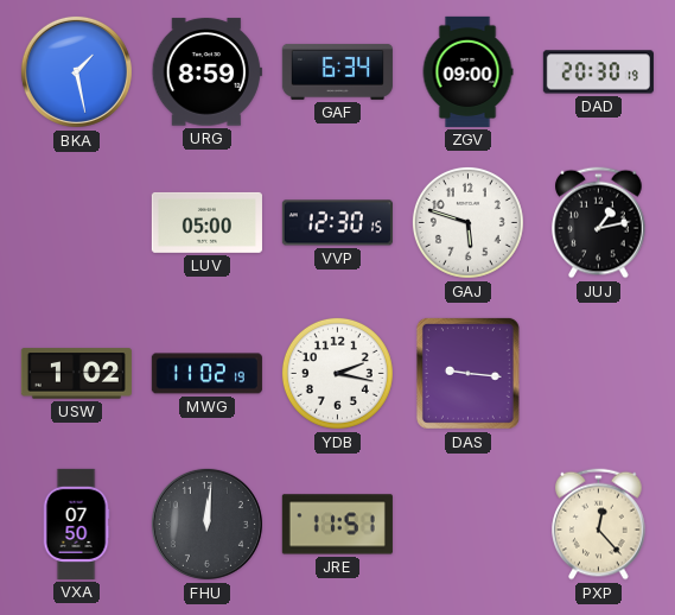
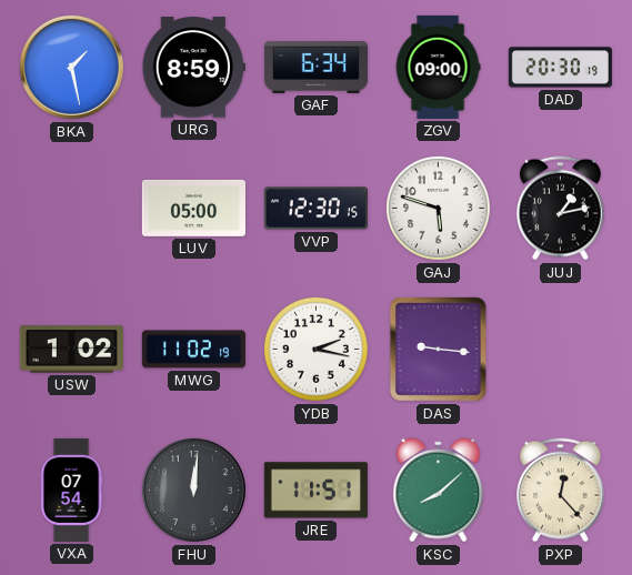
VXA: 07:50 -> 07:54
KSC: none -> 8:08
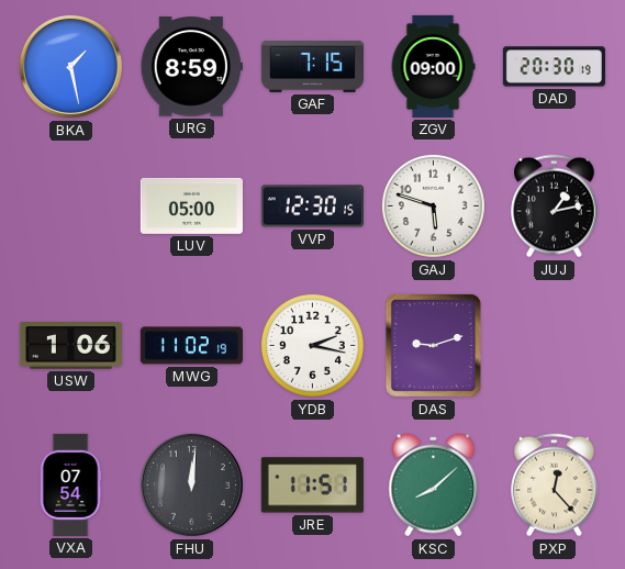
GAF: 6:34 -> 7:15
USW: 1:02 -> 1:06
DAS: 9:16 -> 9:12
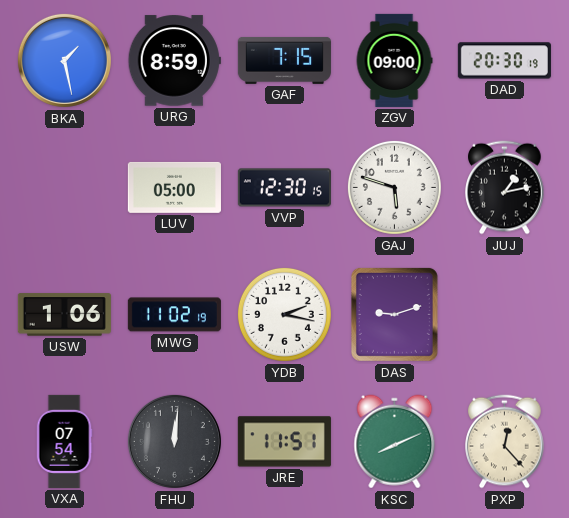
KSC: 8:08 -> 8:11
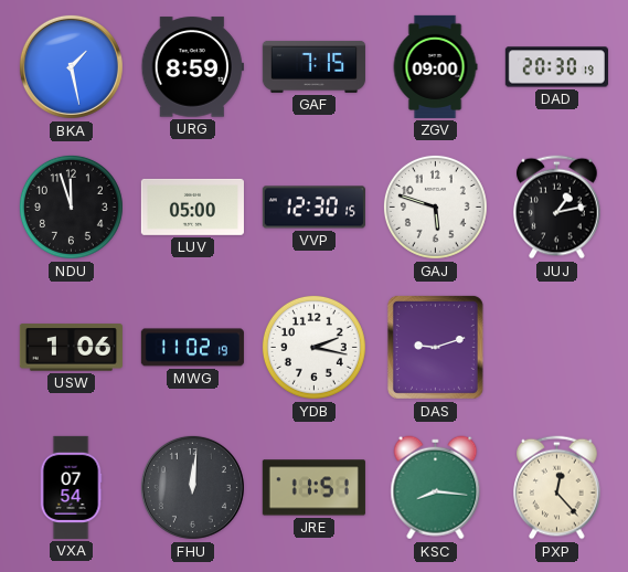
NDU: none -> 11:57
KSC: 8:11 -> 8:16
